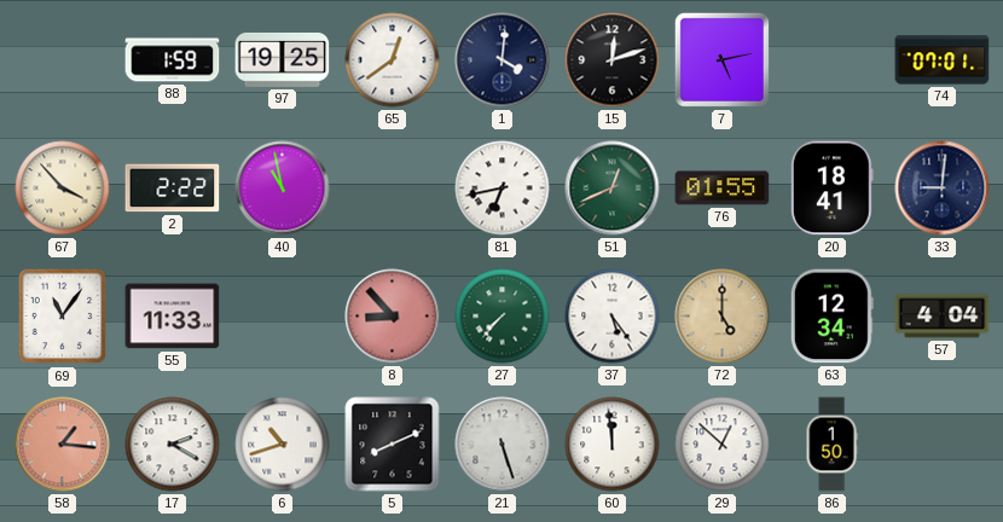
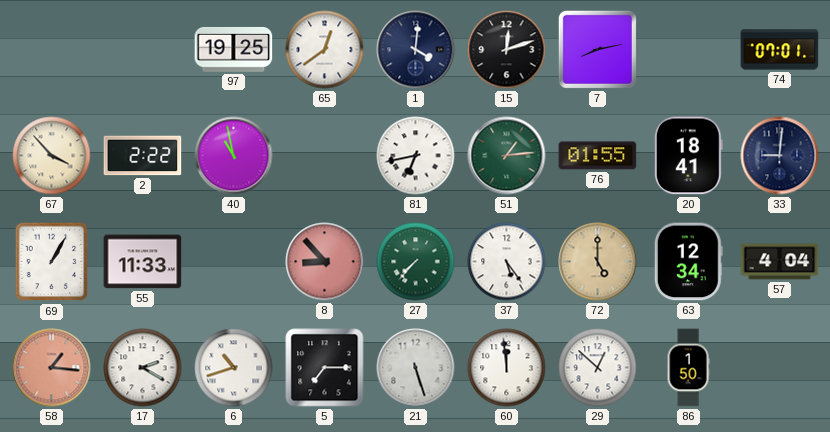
88: 1:59 -> none
7: 5:13 -> 8:13
51: 12:41 -> 1:14
69: 11:06 -> 1:05
5: 8:11 -> 7:15
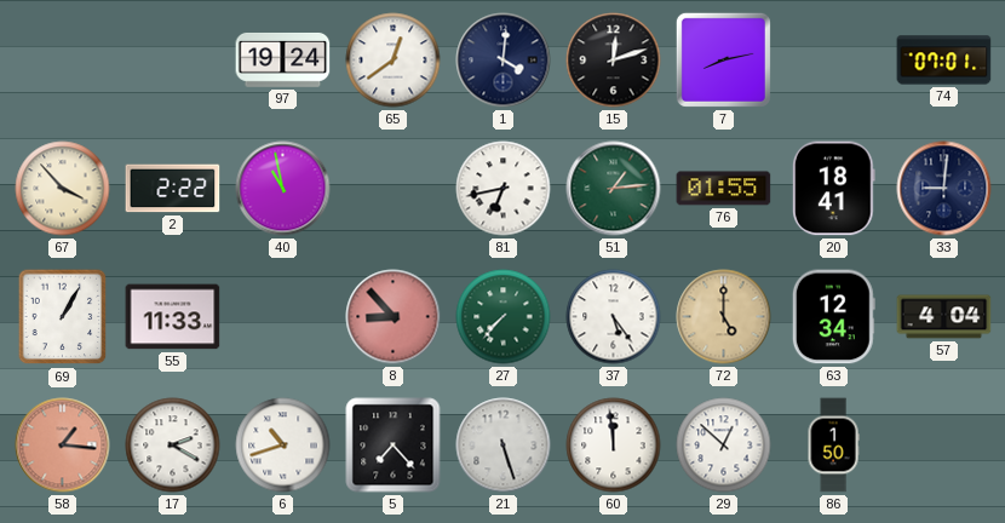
97: 19:25 -> 19:24
5: 7:15 -> 7:23
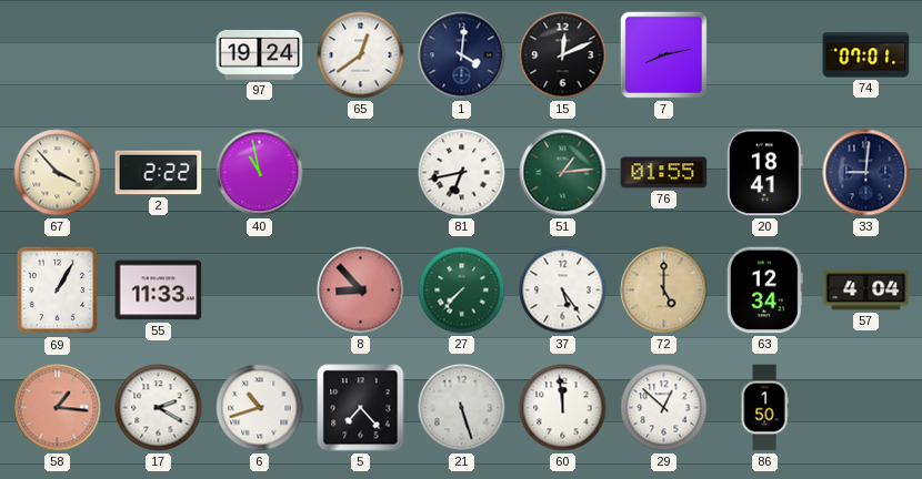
15: 12:12 -> 12:11
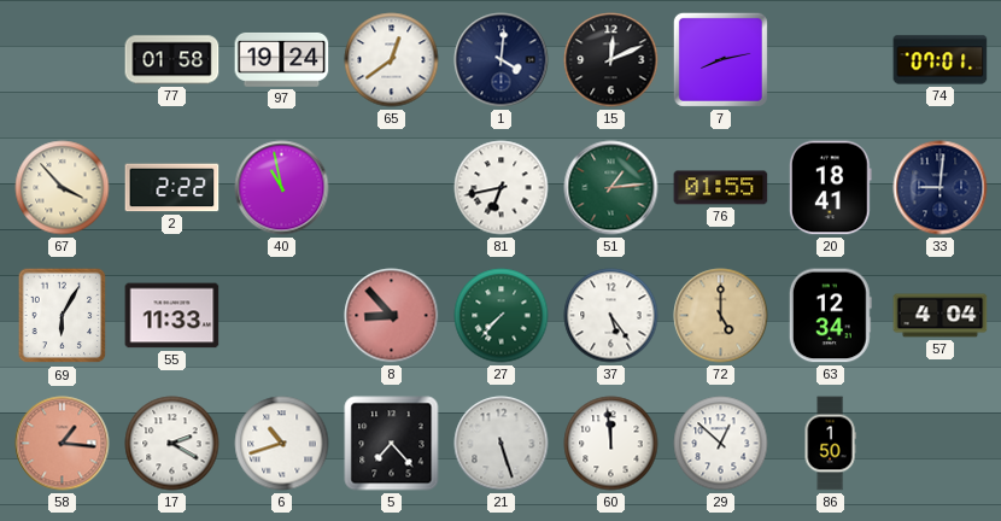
77: none -> 01:58
69: 1:05 -> 6:05
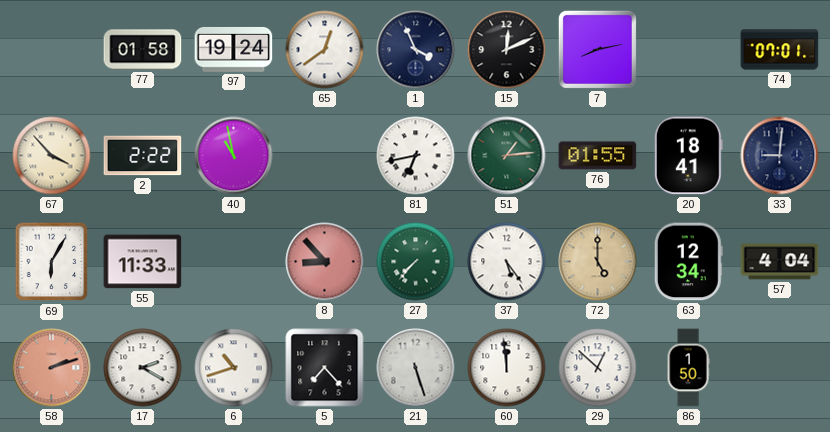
1: 4:01 -> 3:56
58: 1:16 -> 2:12
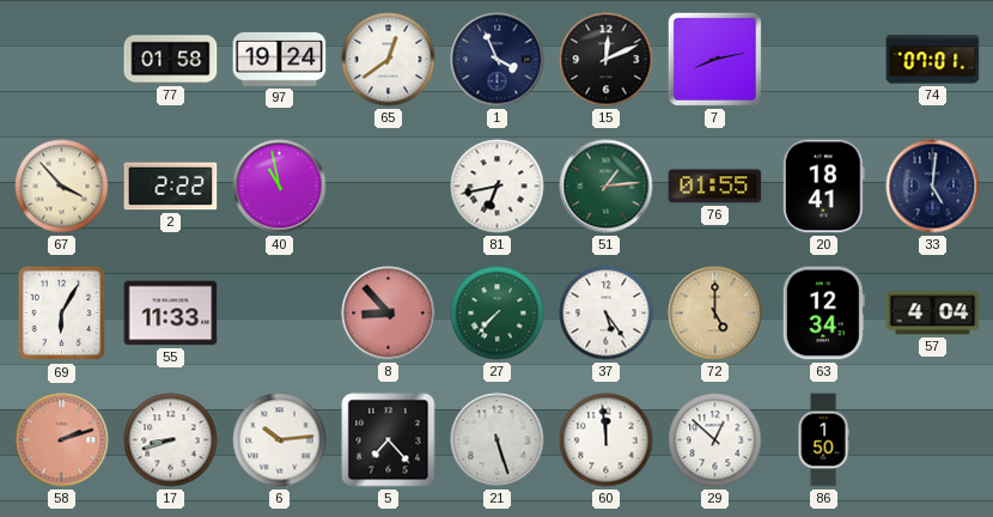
33: 9:01 -> 5:01
17: 2:20 -> 8:42
6: 10:42 -> 10:14
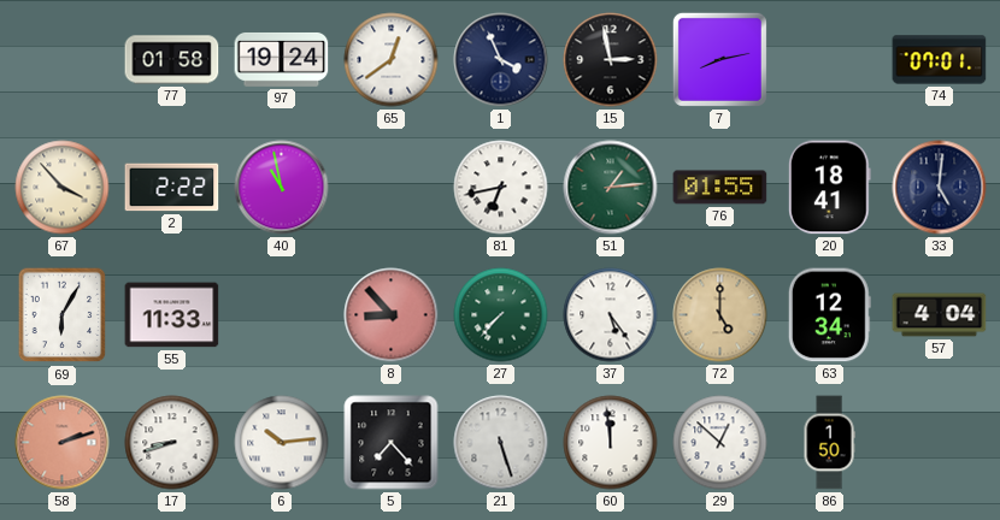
15: 12:11 -> 2:58
